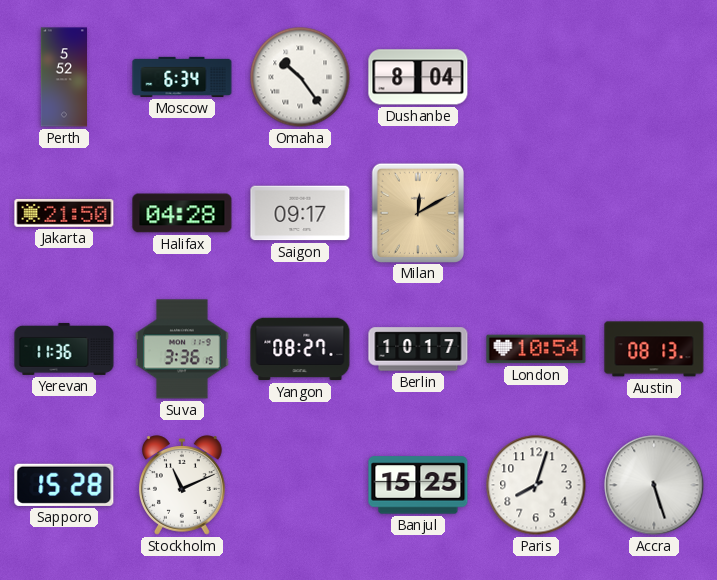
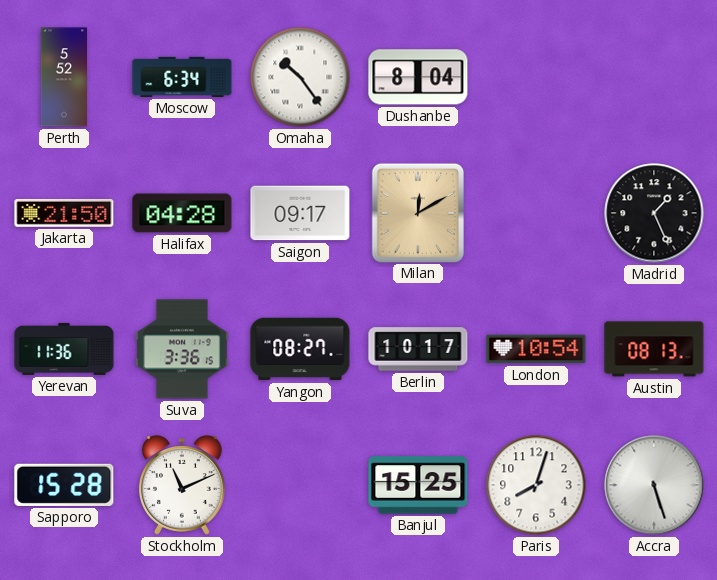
Madrid: none -> 1:26
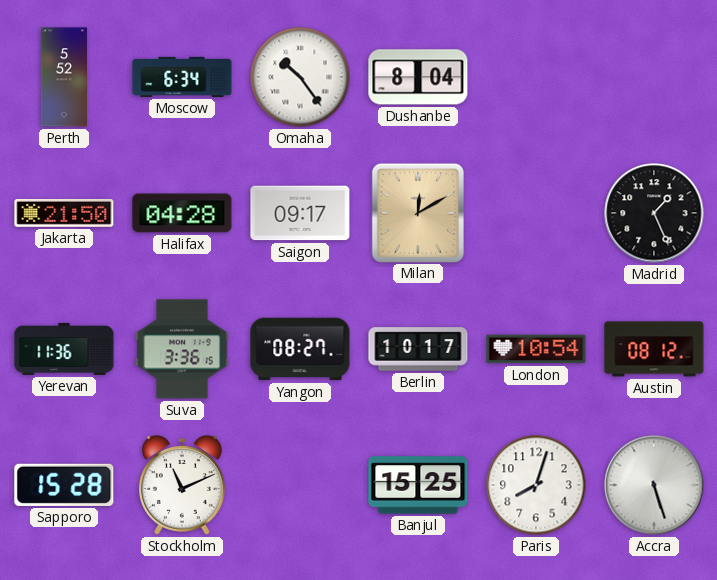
Austin: 08:13 -> 08:12
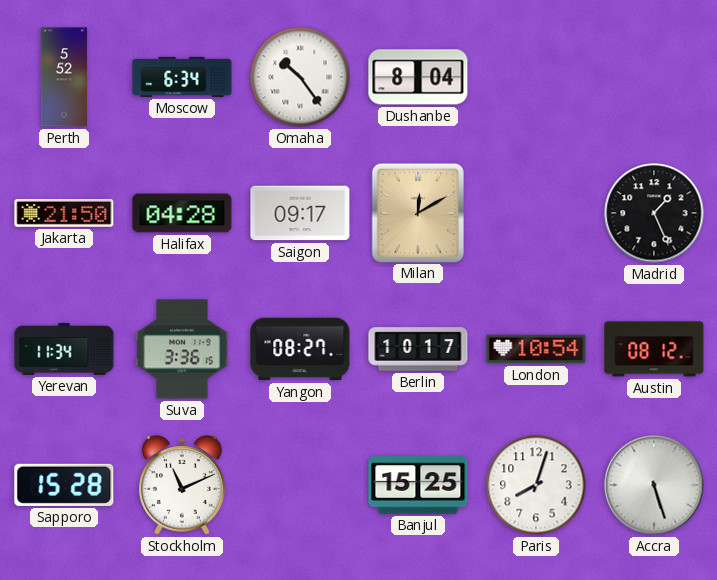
Yerevan: 11:36 -> 11:34
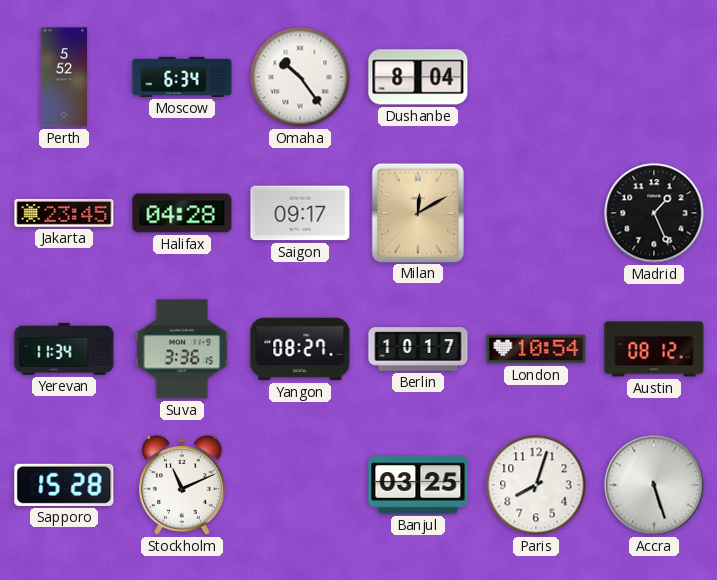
Jakarta: 21:50 -> 23:45
Banjul: 15:25 -> 03:25
